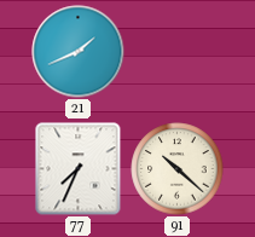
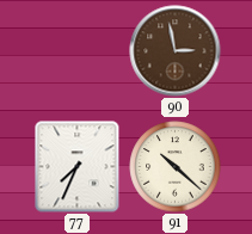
21: 1:41 -> none
90: none -> 2:58
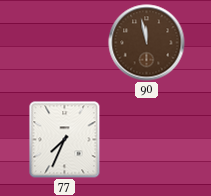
90: 2:58 -> 11:58
91: 10:22 -> none
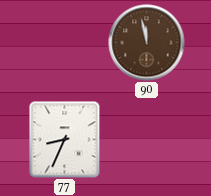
77: 7:34 -> 8:34
